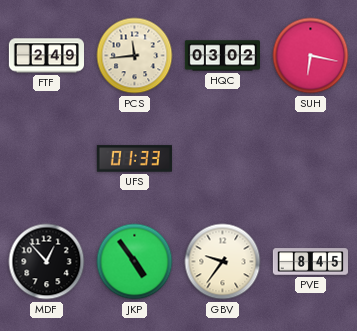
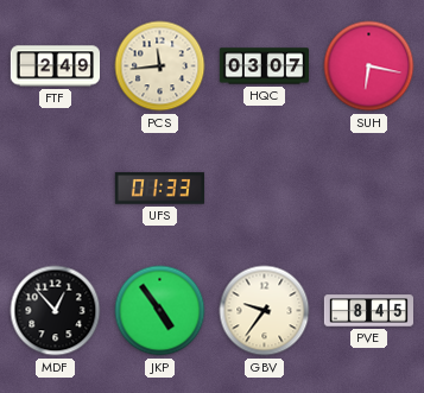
HQC: 03:02 -> 03:07
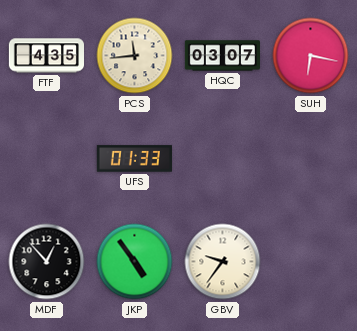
FTF: 2:49 -> 4:35
PVE: 8:45 -> none
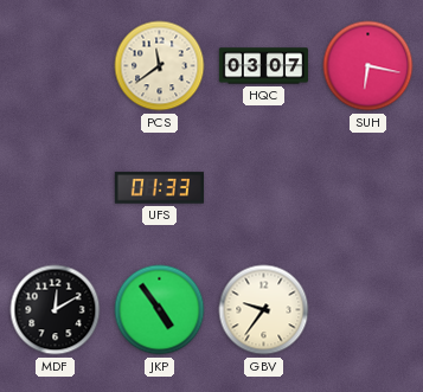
FTF: 4:35 -> none
PCS: 11:44 -> 11:39
MDF: 12:53 -> 12:10
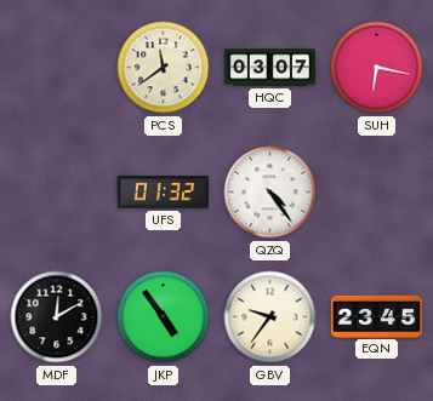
UFS: 01:33 -> 01:32
QZQ: none -> 4:24
EQN: none -> 23:45
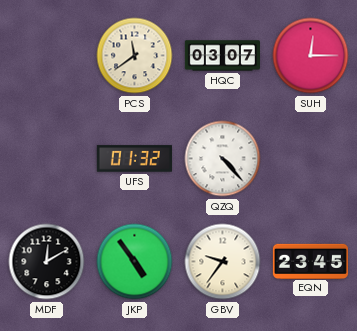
SUH: 6:17 -> 12:15
QZQ: 4:24 -> 4:23
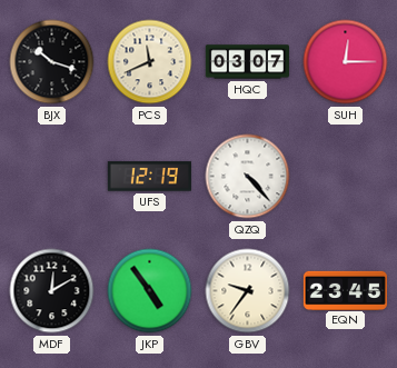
BJX: none -> 10:18
PCS: 11:39 -> 11:41
UFS: 01:32 -> 12:19
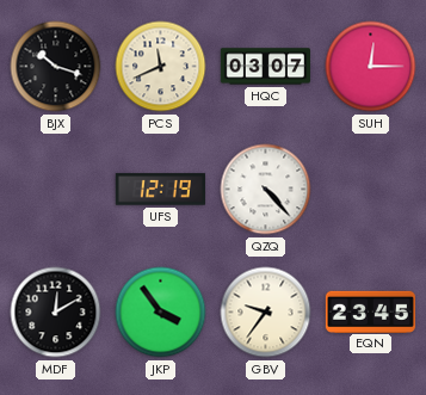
JKP: 4:54 -> 3:54
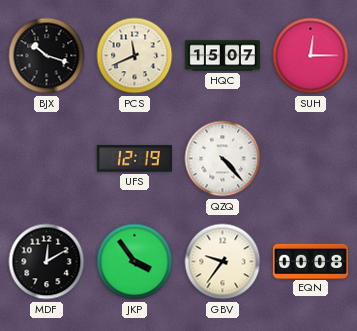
HQC: 03:07 -> 15:07
EQN: 23:45 -> 00:08
